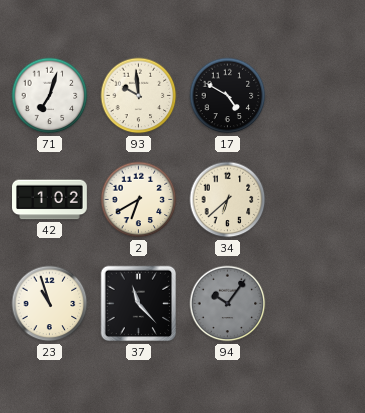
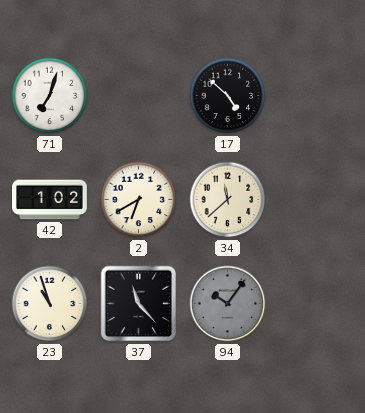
93: 9:59 -> none
17: 4:50 -> 4:52
34: 6:38 -> 11:38
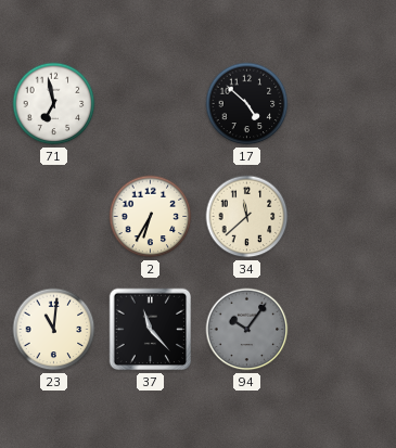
71: 7:03 -> 6:58
42: 1:02 -> none
2: 6:40 -> 6:35
23: 10:57 -> 11:01
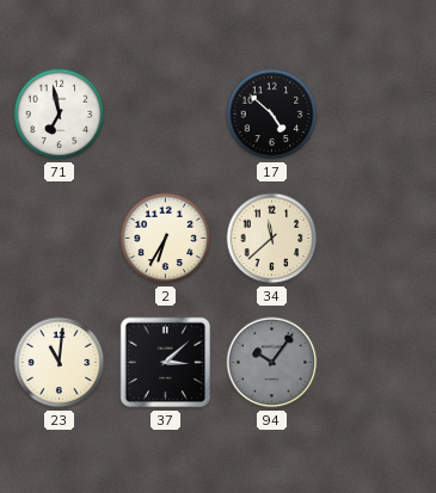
37: 11:23 -> 3:08
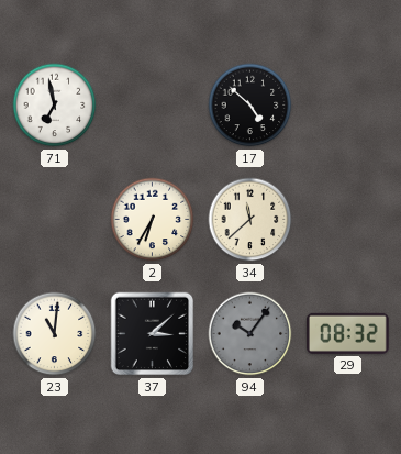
29: none -> 08:32
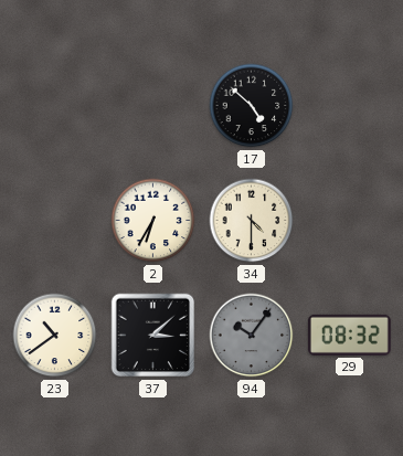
71: 6:58 -> none
34: 11:38 -> 4:30
23: 11:01 -> 10:39
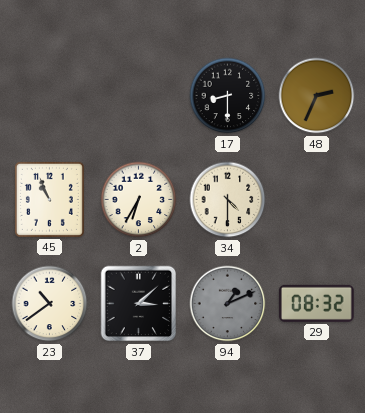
17: 4:52 -> 8:30
48: none -> 2:34
45: none -> 10:56
94: 10:06 -> 1:11
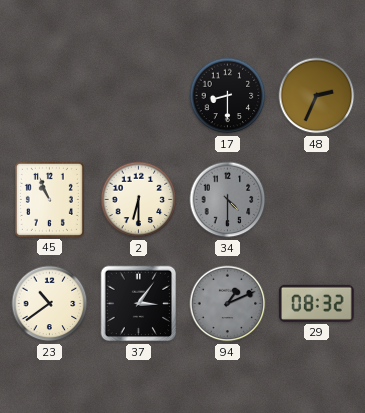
2: 6:35 -> 6:30
34 dial: cream -> grey
37: 3:08 -> 3:06
